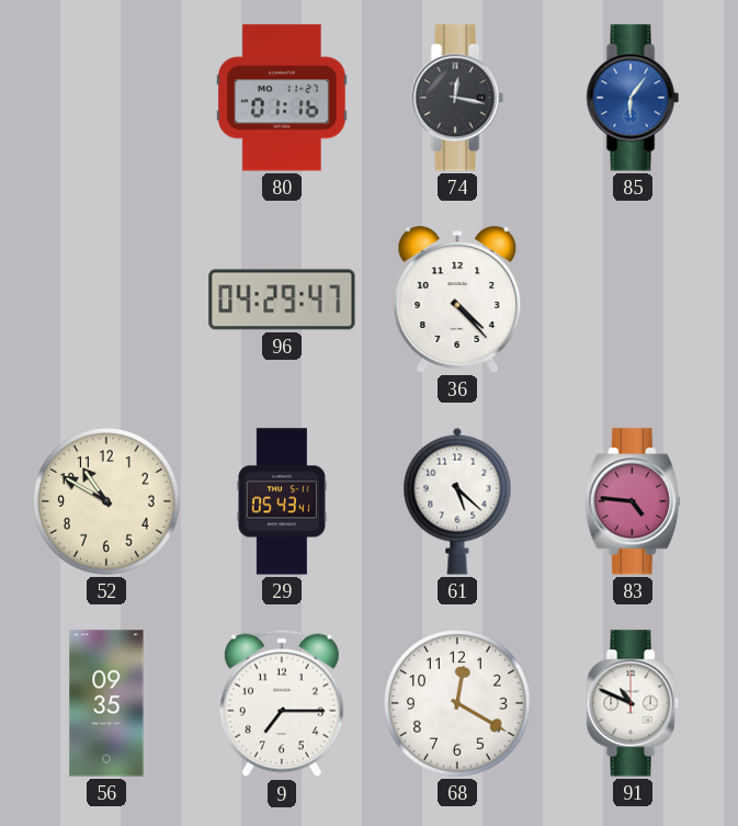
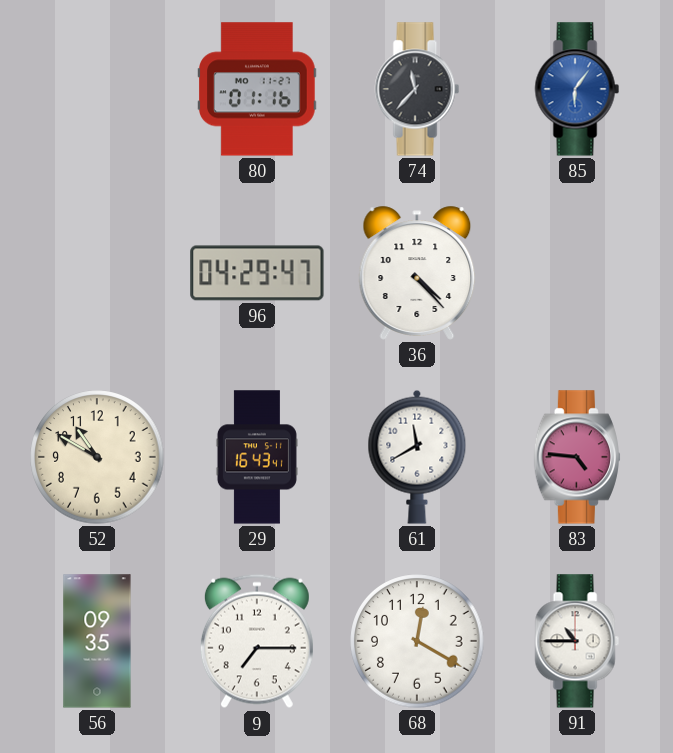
74: 12:17 -> 11:37
29: 05:43 -> 16:43
61: 5:22 -> 11:40
91: 10:49 -> 10:45
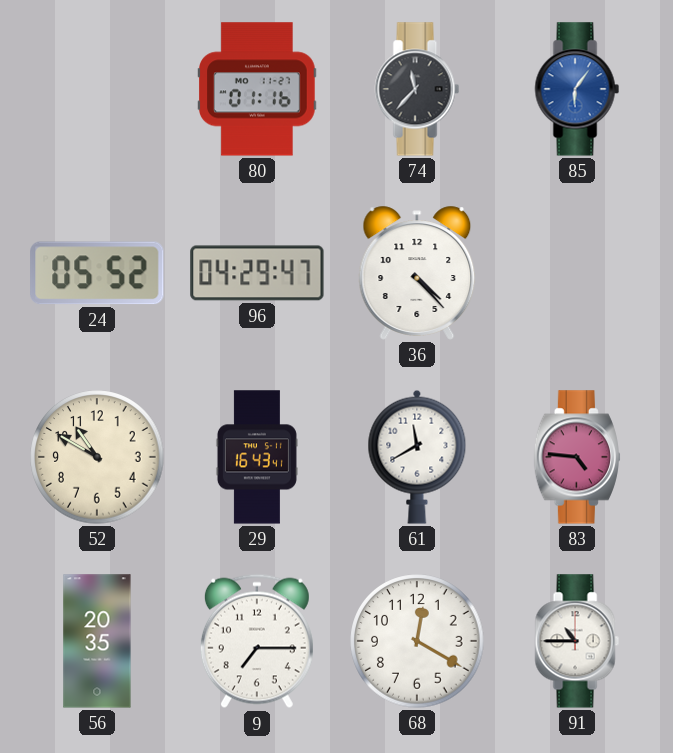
24: none -> 05:52
56: 09:35 -> 20:35
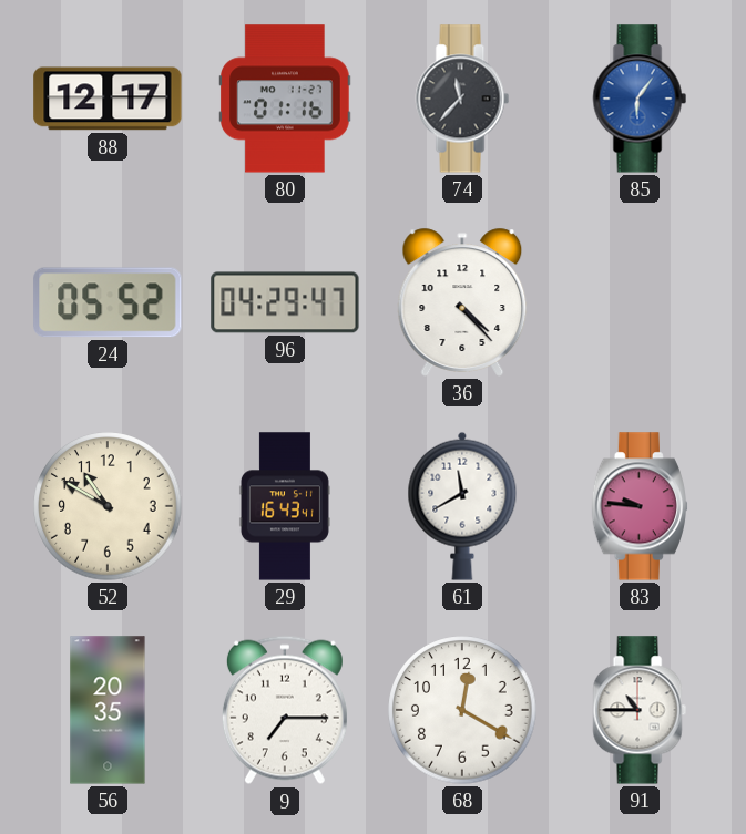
88: none -> 12:17
83: 4:46 -> 9:46
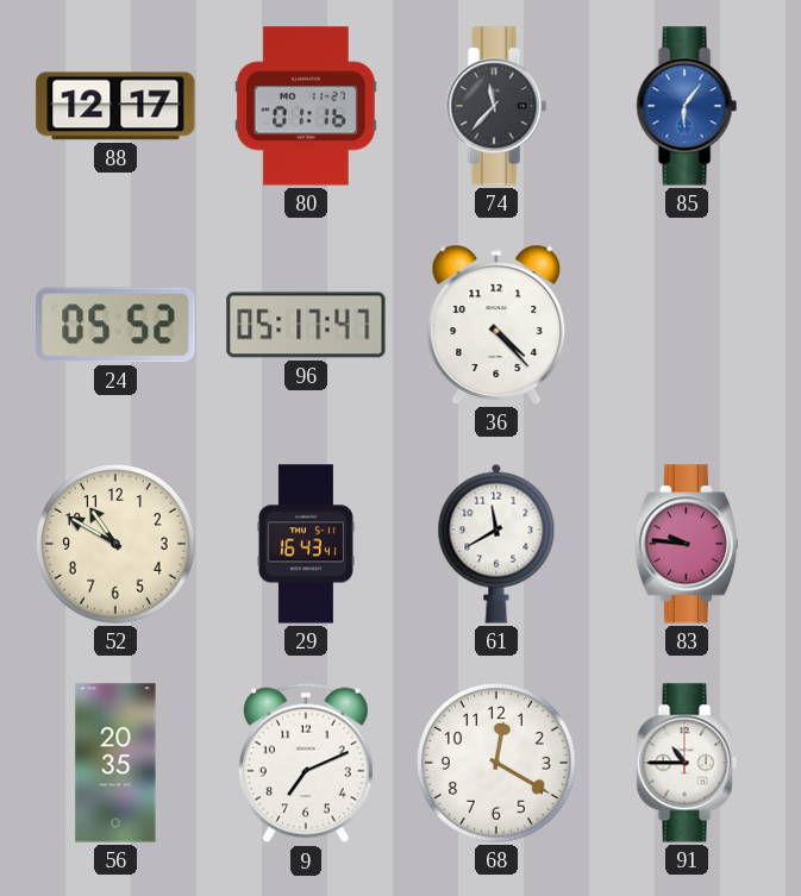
96: 04:29 -> 05:17
9: 7:15 -> 7:11
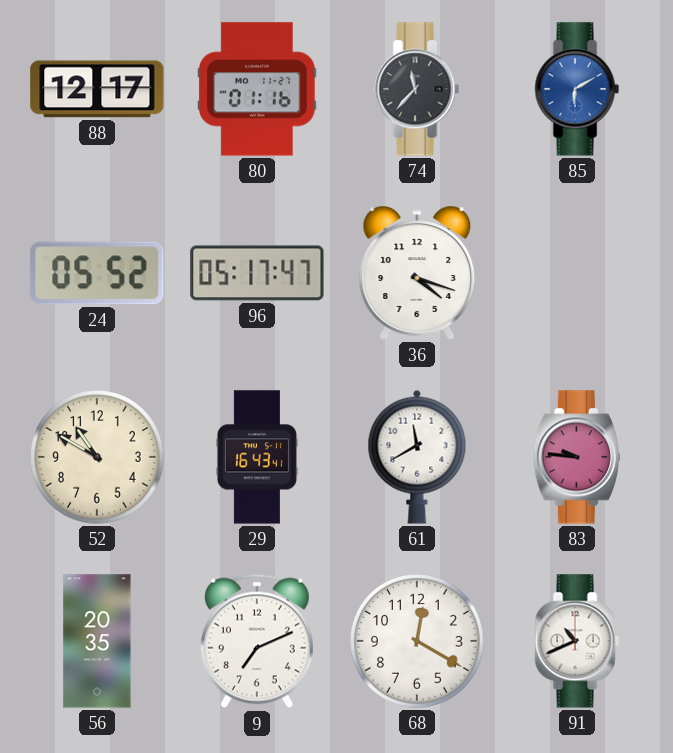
85: 6:06 -> 6:10
36: 4:23 -> 4:18
91: 10:45 -> 10:41
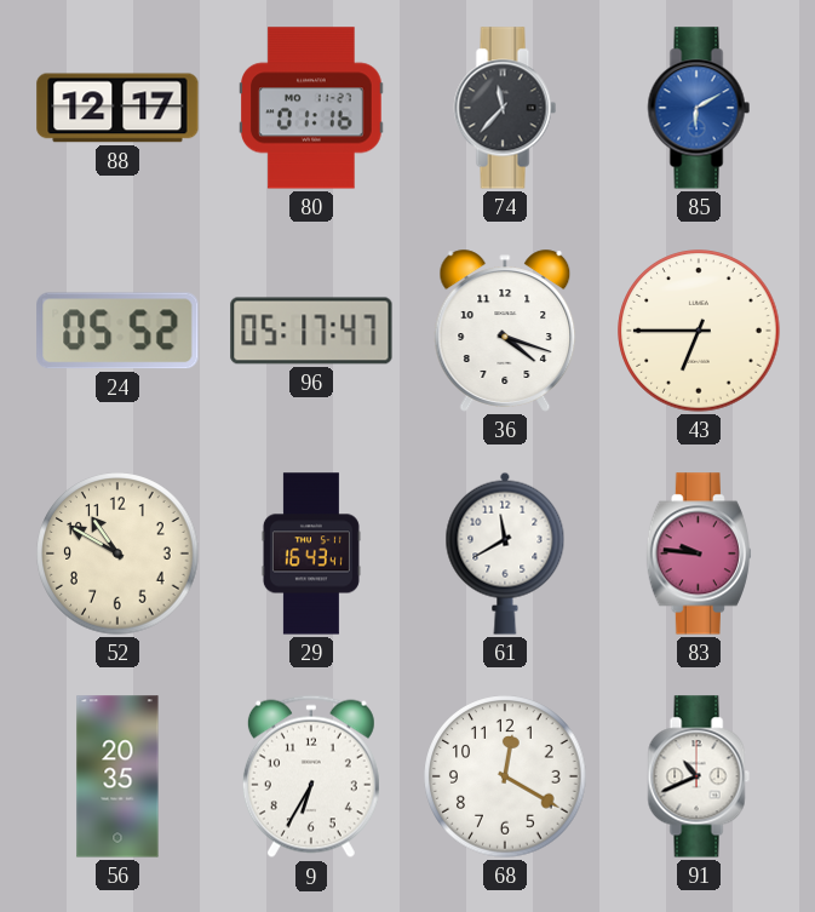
43: none -> 6:45
9: 7:11 -> 6:35
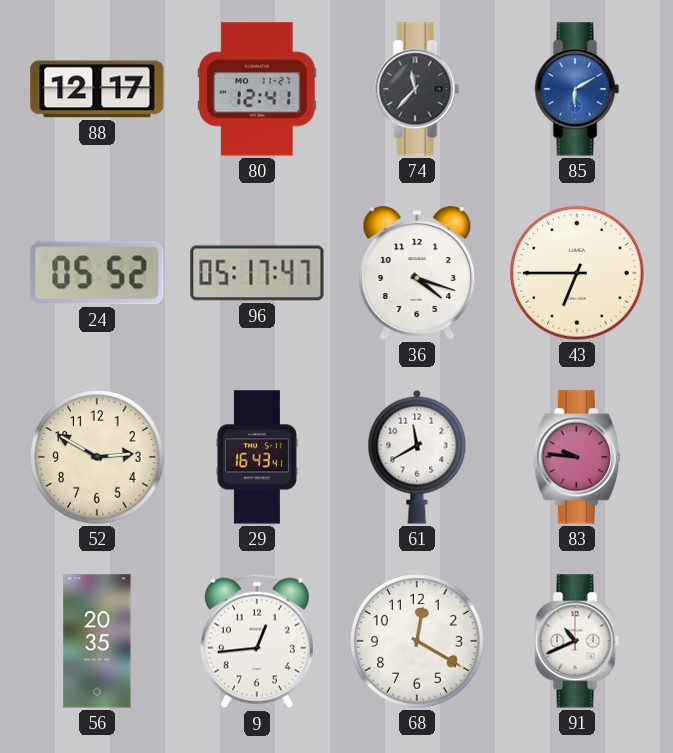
80: 01:16 -> 12:41
52: 10:50 -> 2:50
9: 6:35 -> 12:44
